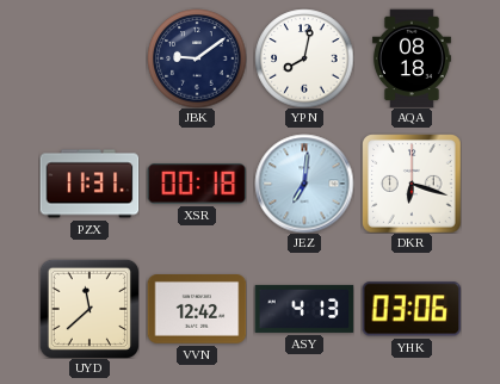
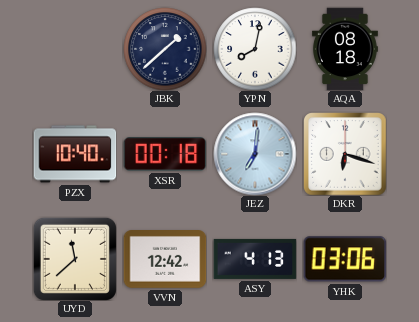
JBK: 9:09 -> 1:38
PZX: 11:31 -> 10:40
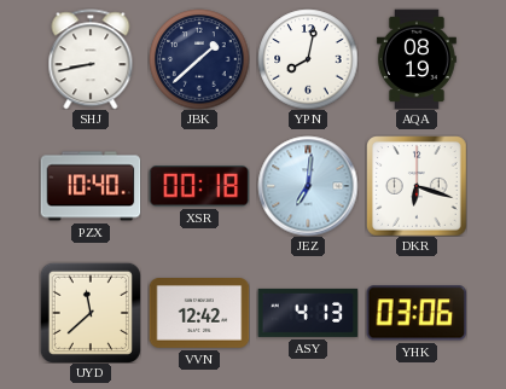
SHJ: none -> 8:43
AQA: 08:18 -> 08:19
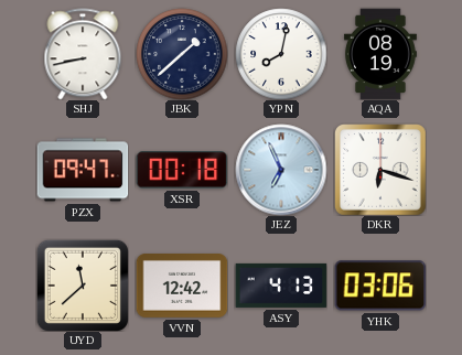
PZX: 10:40 -> 09:47
JEZ: 7:01 -> 6:56
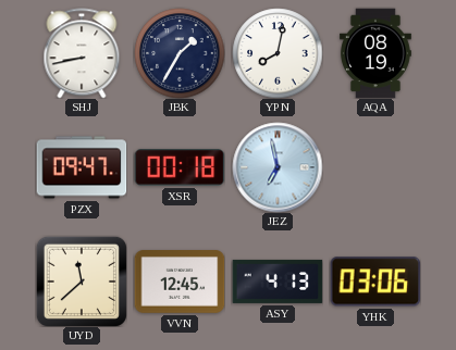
JBK: 1:38 -> 1:35
JEZ: 6:56 -> 6:58
DKR: 6:18 -> none
VVN: 12:42 -> 12:45
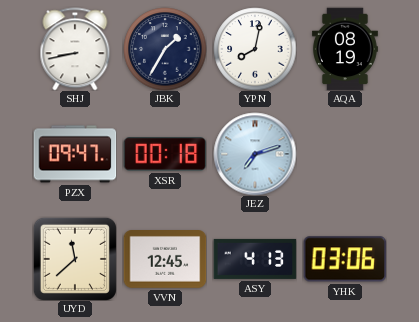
JEZ: 6:58 -> 7:12
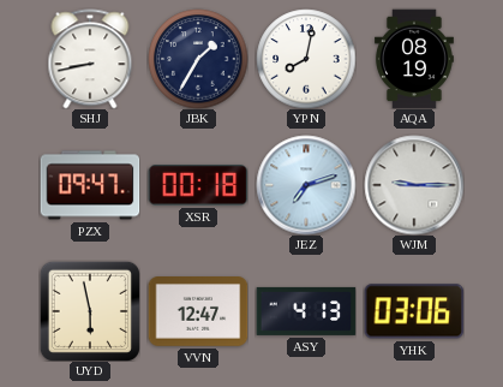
WJM: none -> 9:15
UYD: 11:38 -> 5:58
VVN: 12:45 -> 12:47
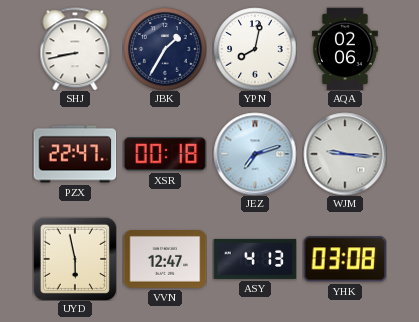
AQA: 08:19 -> 02:06
PZX: 09:47 -> 22:47
WJM: 9:15 -> 9:16
YHK: 03:06 -> 03:08
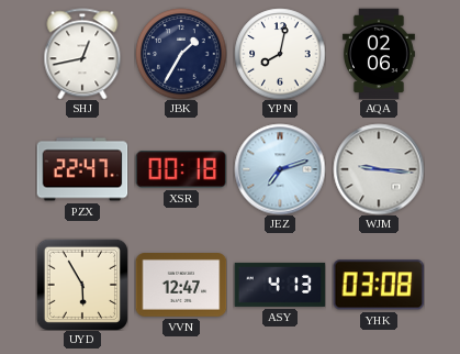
SHJ: 8:43 -> 12:43
UYD: 5:58 -> 5:55
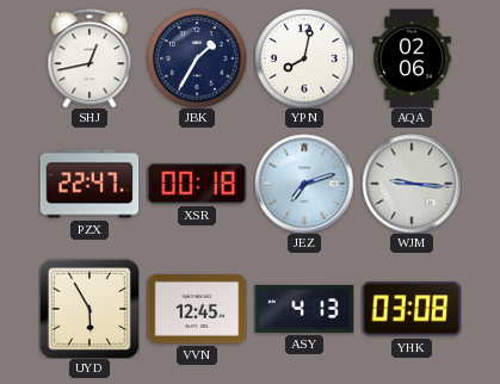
VVN: 12:47 -> 12:45
